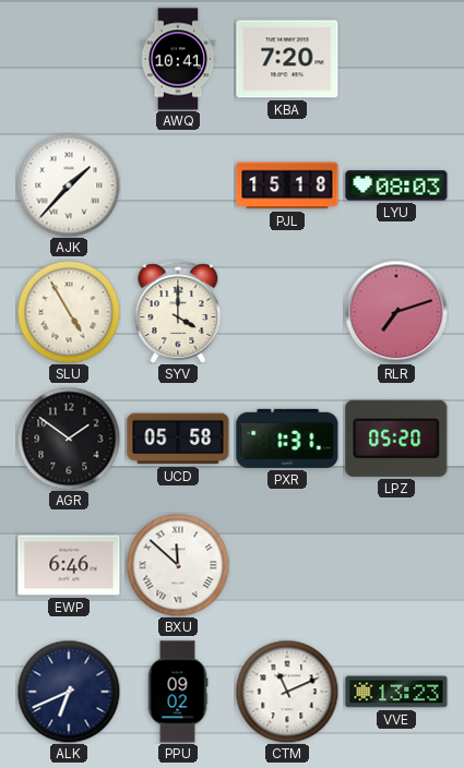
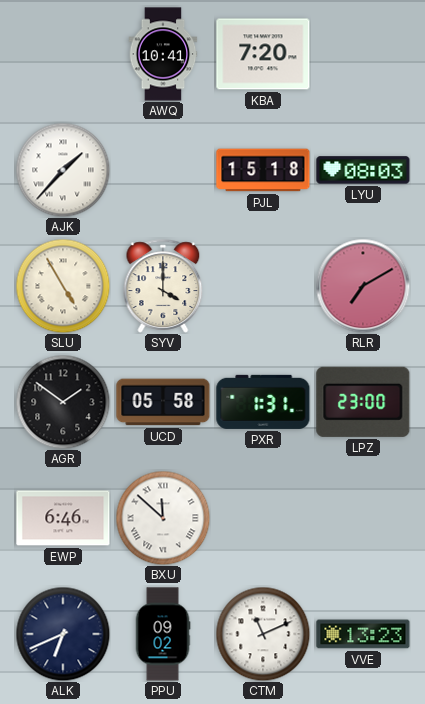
RLR: 7:12 -> 7:10
LPZ: 05:20 -> 23:00
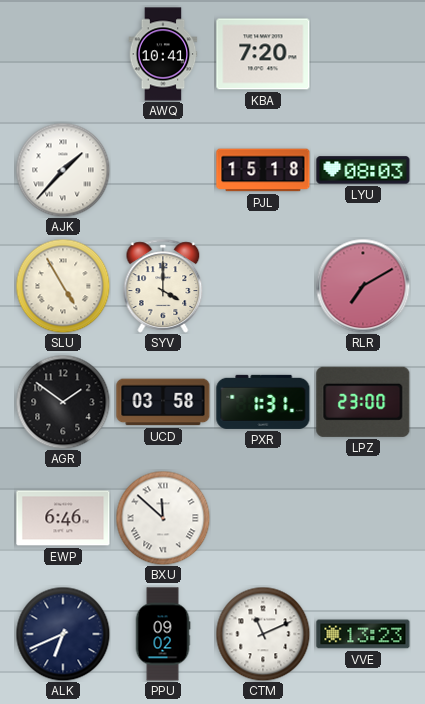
UCD: 05:58 -> 03:58
